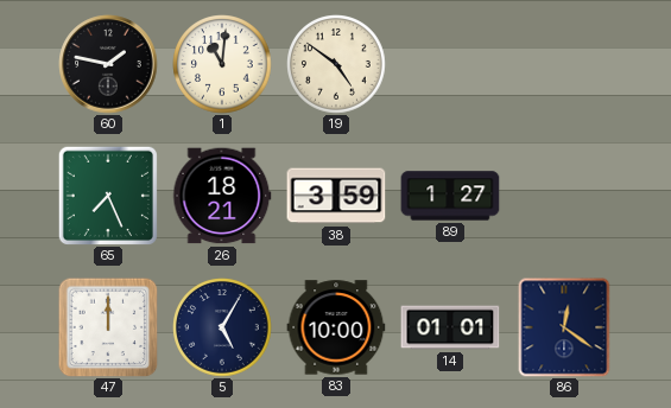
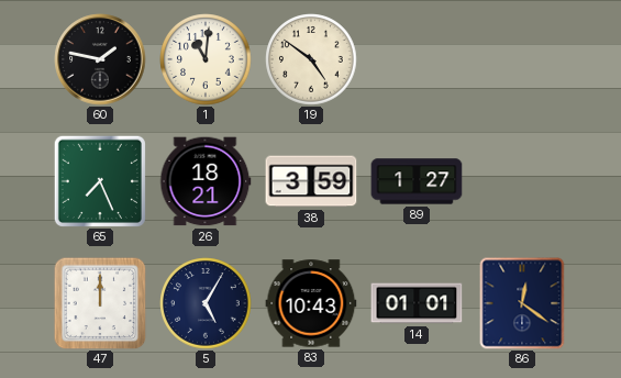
83: 10:00 -> 10:43
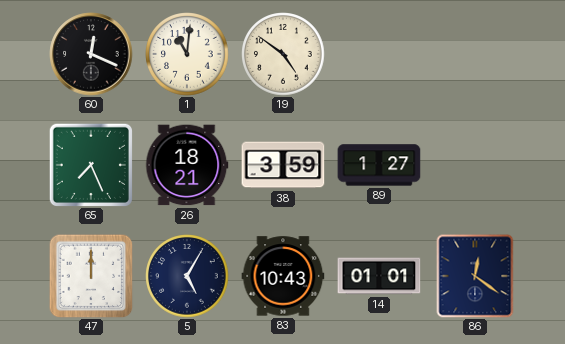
60: 1:47 -> 12:19
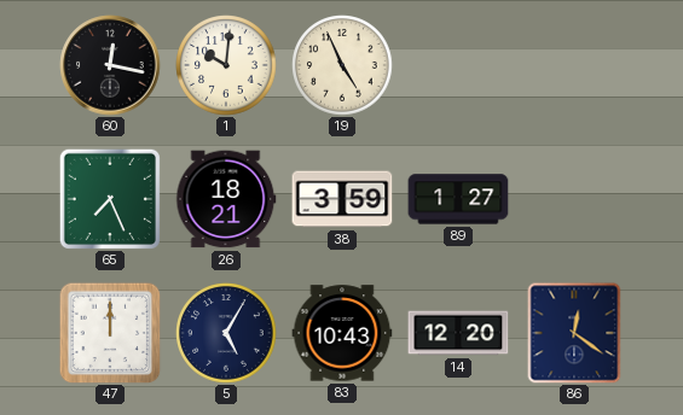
60: 12:19 -> 12:17
1: 11:01 -> 10:01
19: 4:51 -> 4:56
14: 01:01 -> 12:20
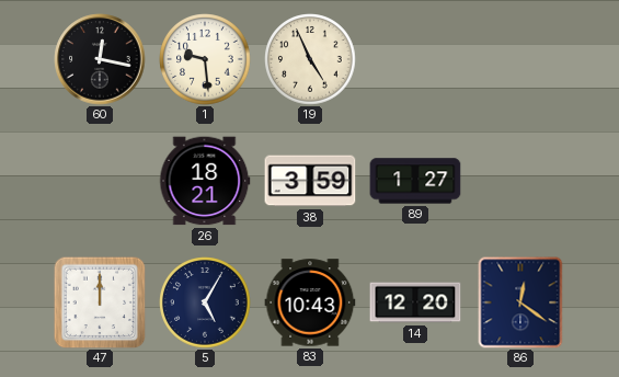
1: 10:01 -> 9:29
65: 7:26 -> none
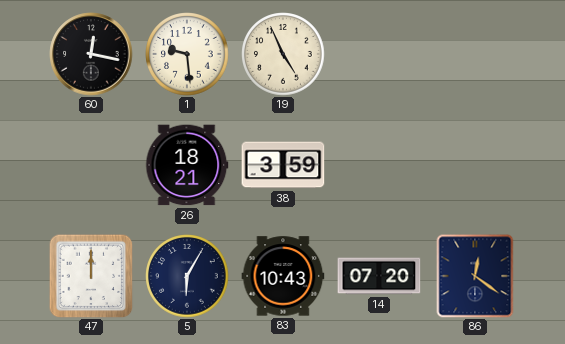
89: 1:27 -> none
5: 5:05 -> 6:05
14: 12:20 -> 07:20
